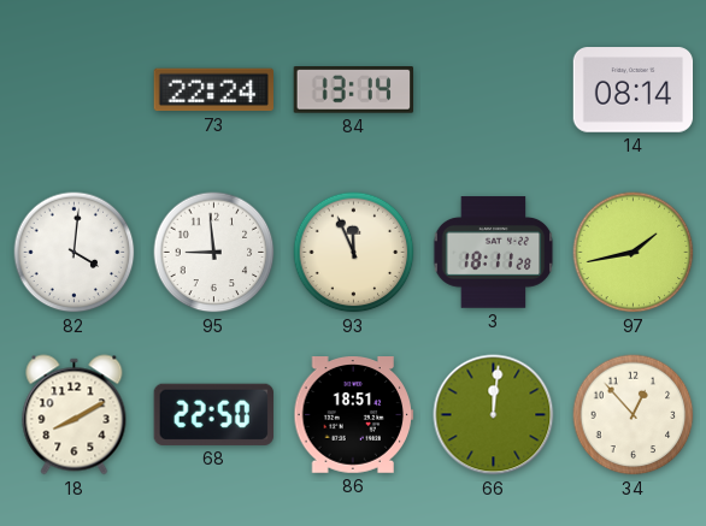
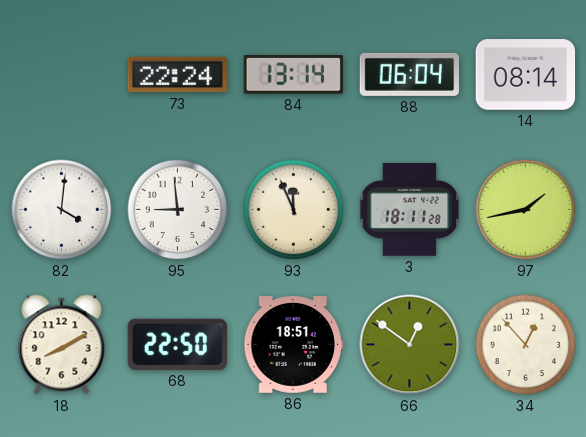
88: none -> 06:04
66: 12:01 -> 12:51
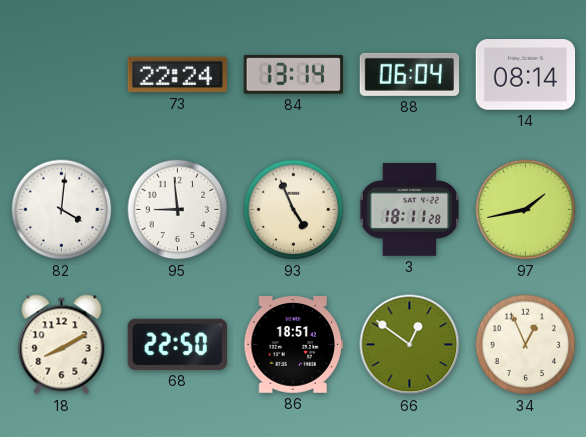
93: 11:56 -> 4:56
34: 12:53 -> 12:56
